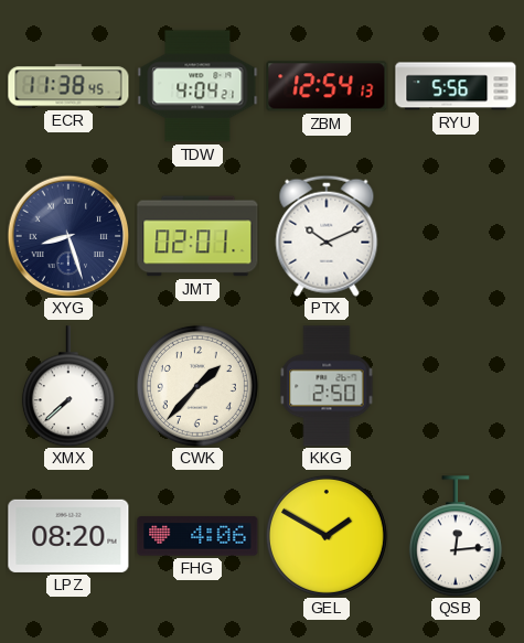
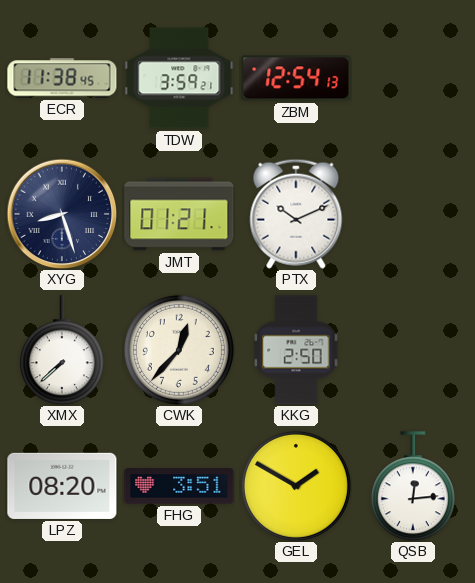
TDW: 4:04 -> 3:59
RYU: 5:56 -> none
JMT: 02:01 -> 01:21
CWK: 1:37 -> 12:37
FHG: 4:06 -> 3:51
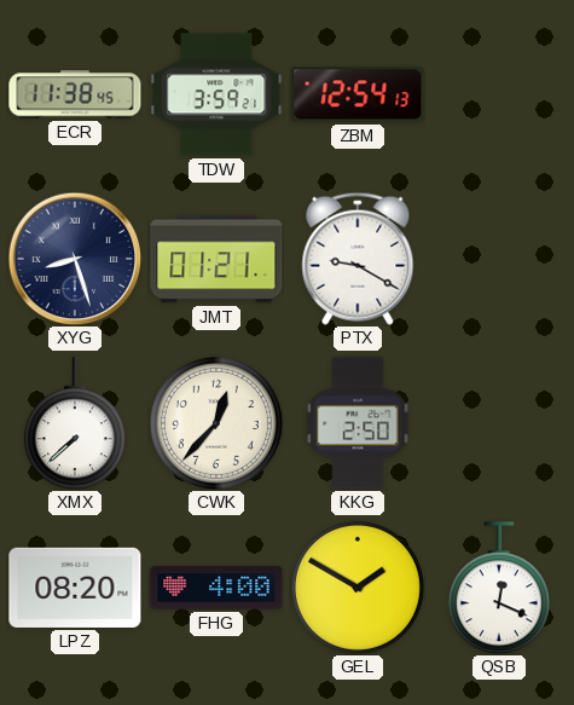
PTX: 10:11 -> 9:20
FHG: 3:51 -> 4:00
QSB: 12:14 -> 12:19
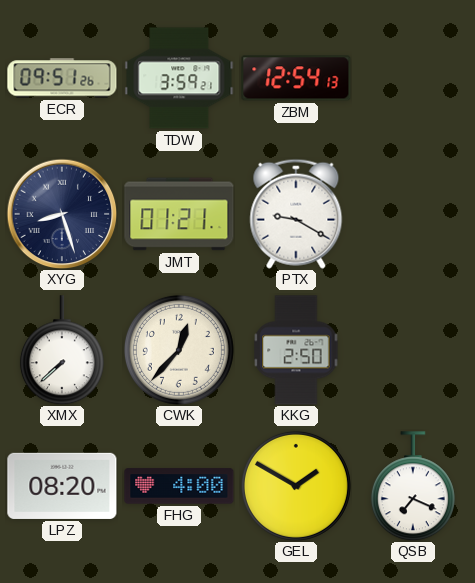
ECR: 11:38 -> 09:51
QSB: 12:19 -> 7:19
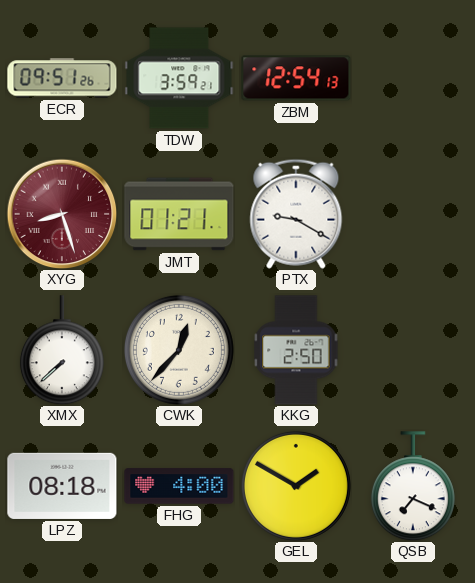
XYG dial: navy -> burgundy
LPZ: 08:20 -> 08:18
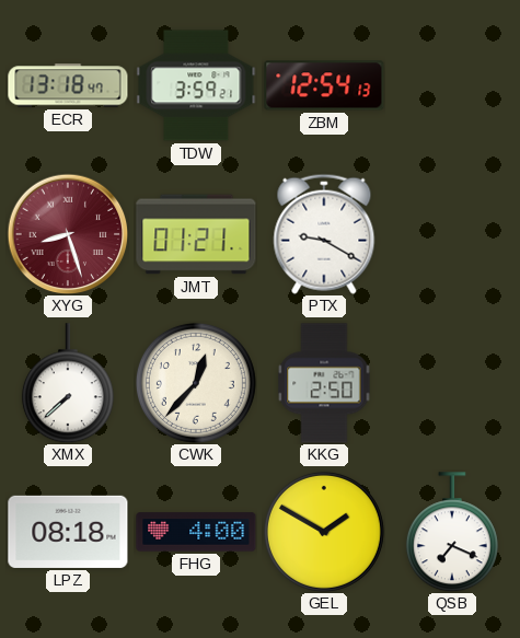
ECR: 09:51 -> 13:18
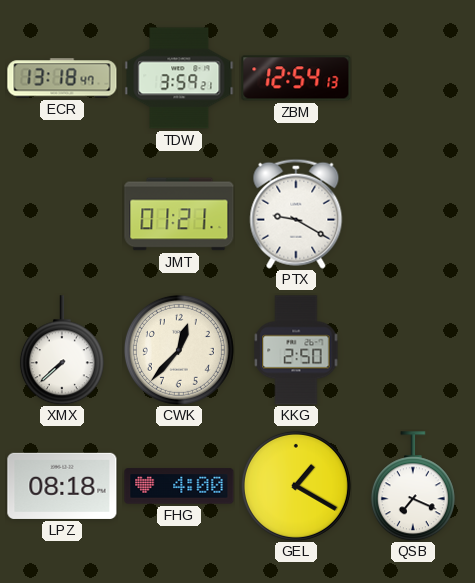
XYG: 8:27 -> none
GEL: 1:50 -> 1:20
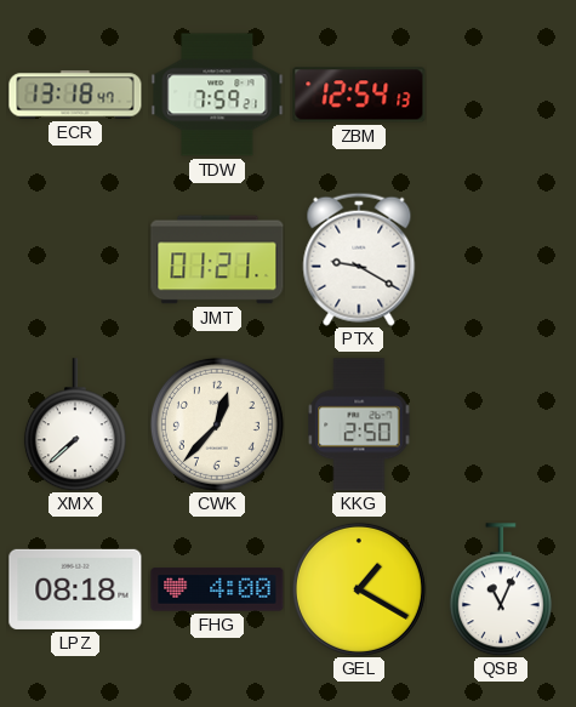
TDW: 3:59 -> 7:59
QSB: 7:19 -> 11:04
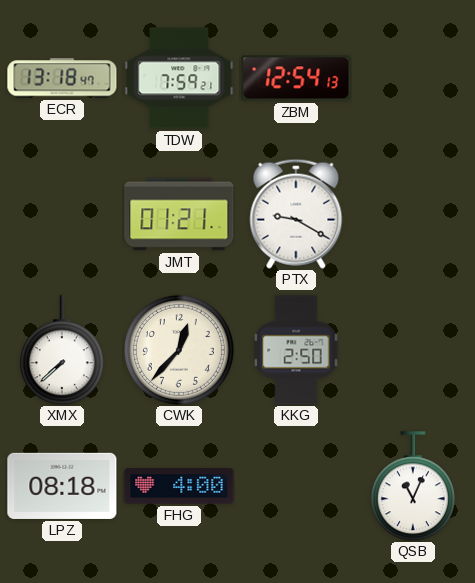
GEL: 1:20 -> none
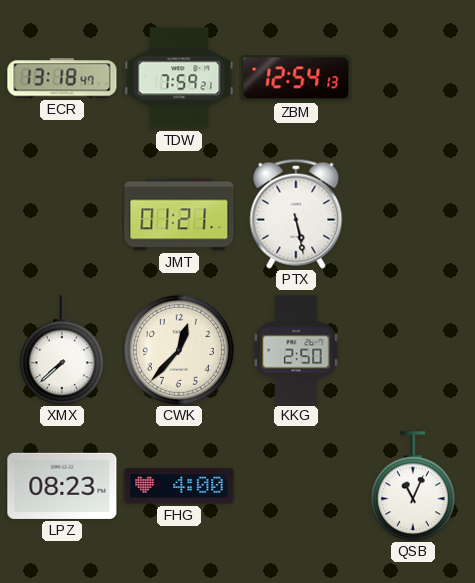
PTX: 9:20 -> 5:28
LPZ: 08:18 -> 08:23
